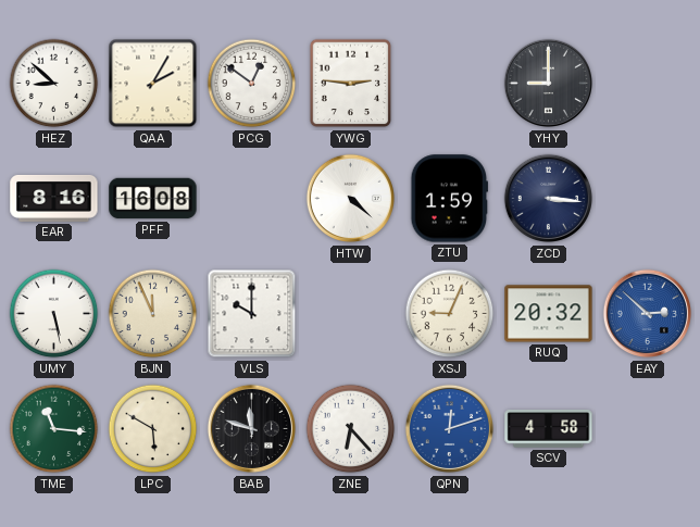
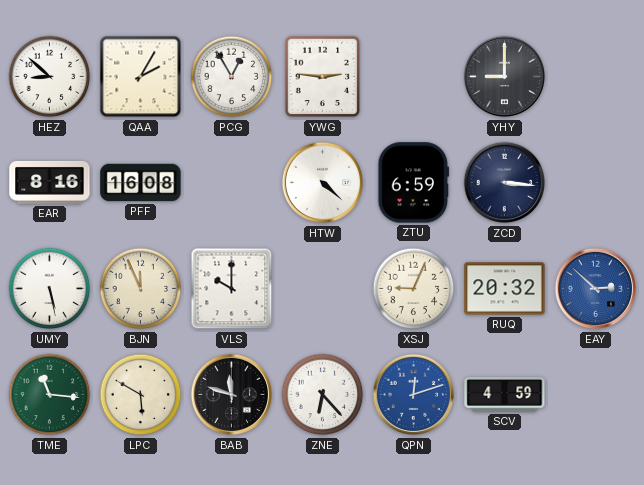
PCG: 12:51 -> 12:55
ZTU: 1:59 -> 6:59
SCV: 4:58 -> 4:59
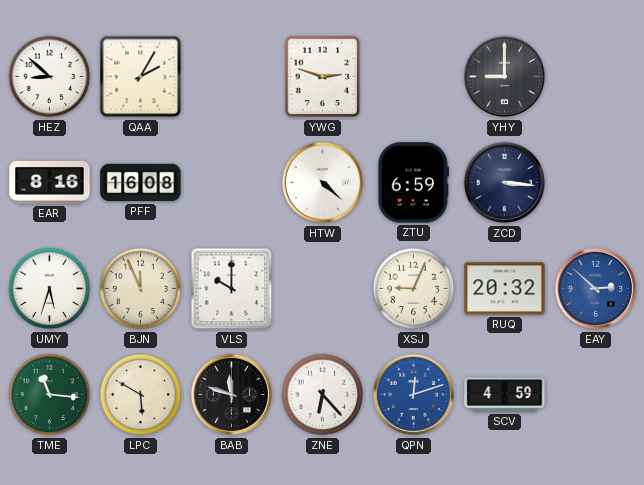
PCG: 12:55 -> none
YWG: 2:46 -> 2:48
UMY: 5:28 -> 5:33
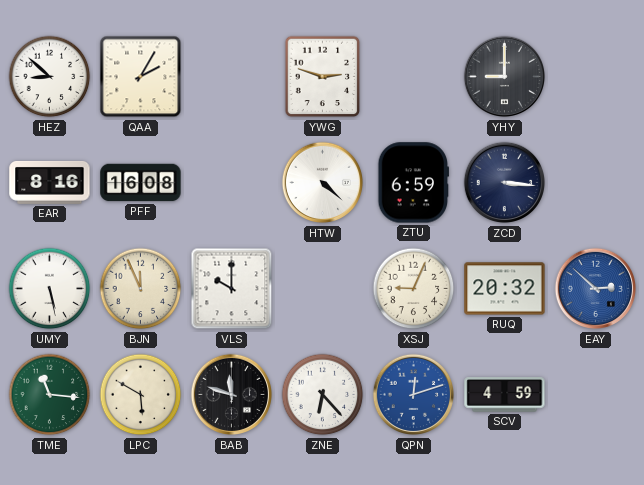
UMY: 5:33 -> 5:28
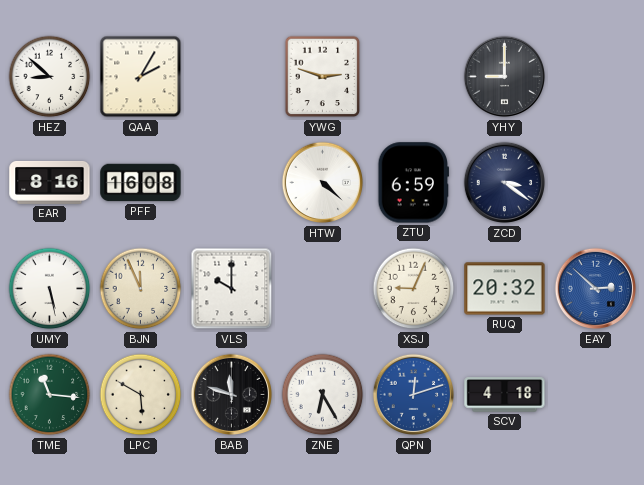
ZCD: 3:16 -> 3:21
ZNE: 6:23 -> 6:25
SCV: 4:59 -> 4:18
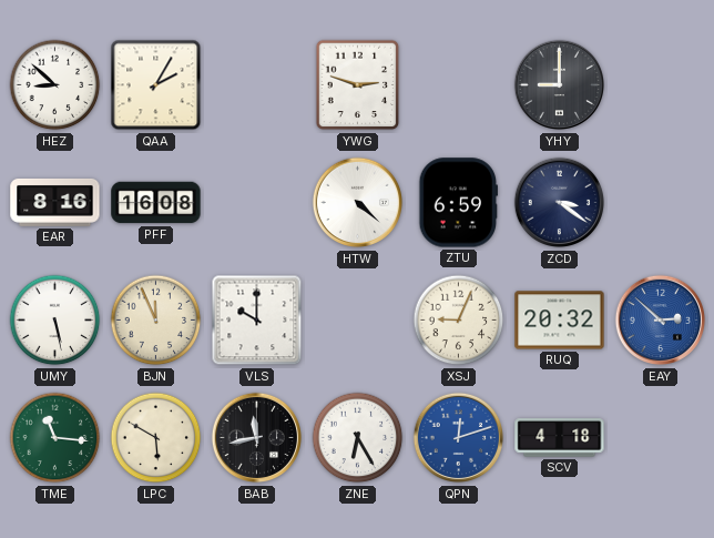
BAB: 11:48 -> 11:43
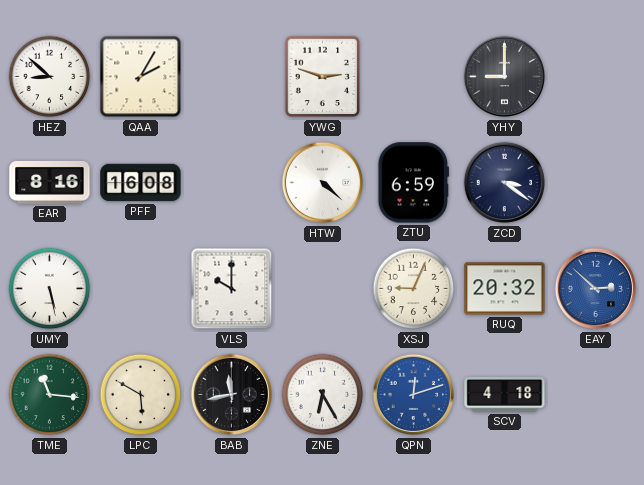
BJN: 11:56 -> none
